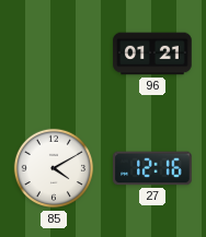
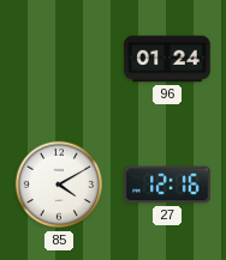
96: 01:21 -> 01:24
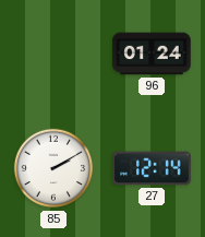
85: 4:10 -> 2:10
27: 12:16 -> 12:14
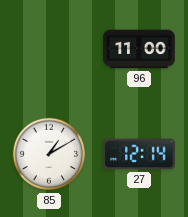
96: 01:24 -> 11:00
85: 2:10 -> 1:10
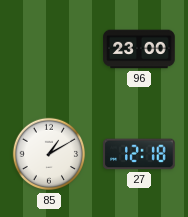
96: 11:00 -> 23:00
27: 12:14 -> 12:18
